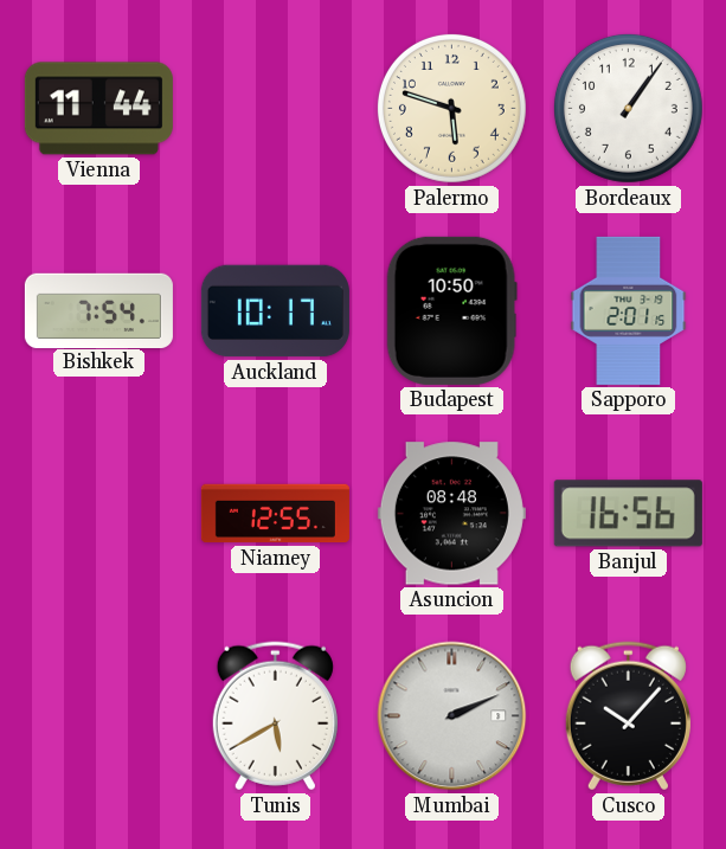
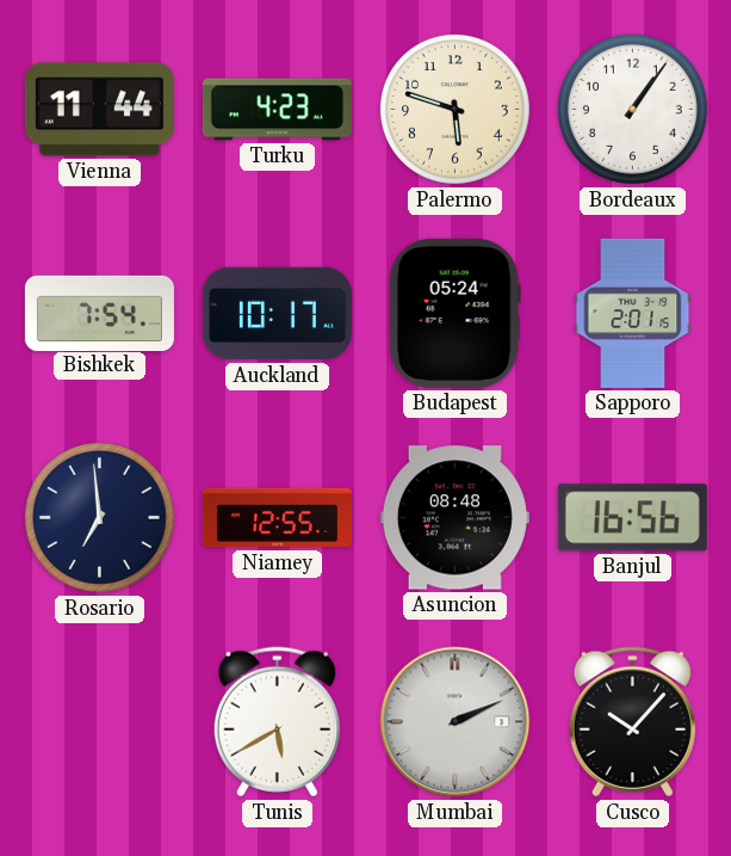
Turku: none -> 4:23
Budapest: 10:50 -> 05:24
Rosario: none -> 6:59
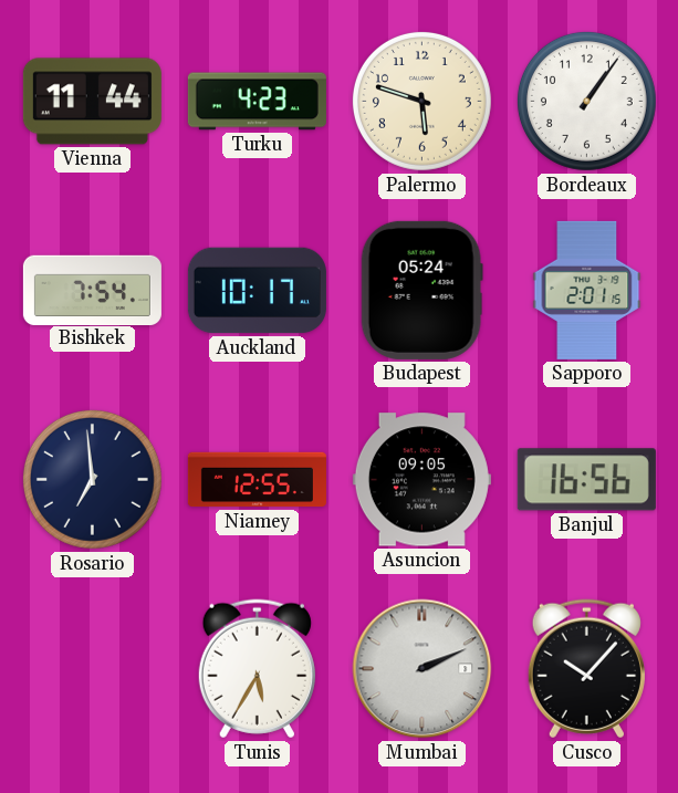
Asuncion: 08:48 -> 09:05
Tunis: 5:40 -> 5:35
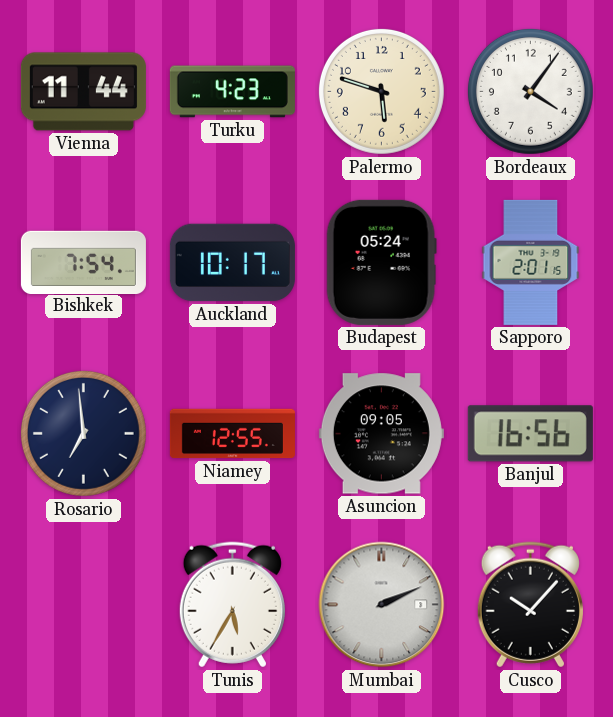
Bordeaux: 1:06 -> 4:06
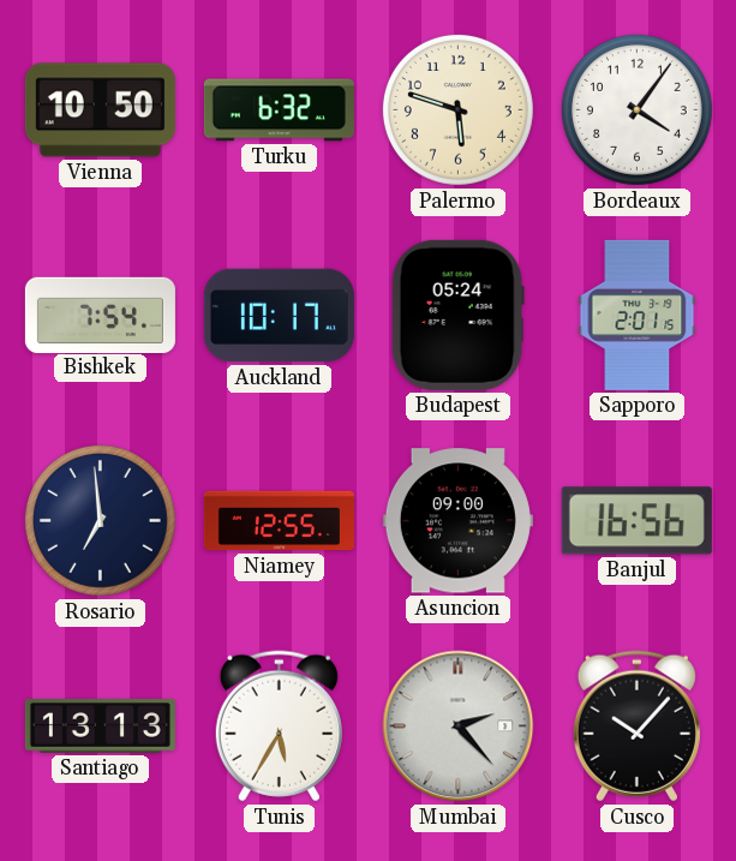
Vienna: 11:44 -> 10:50
Turku: 4:23 -> 6:32
Asuncion: 09:05 -> 09:00
Santiago: none -> 13:13
Mumbai: 2:11 -> 2:23
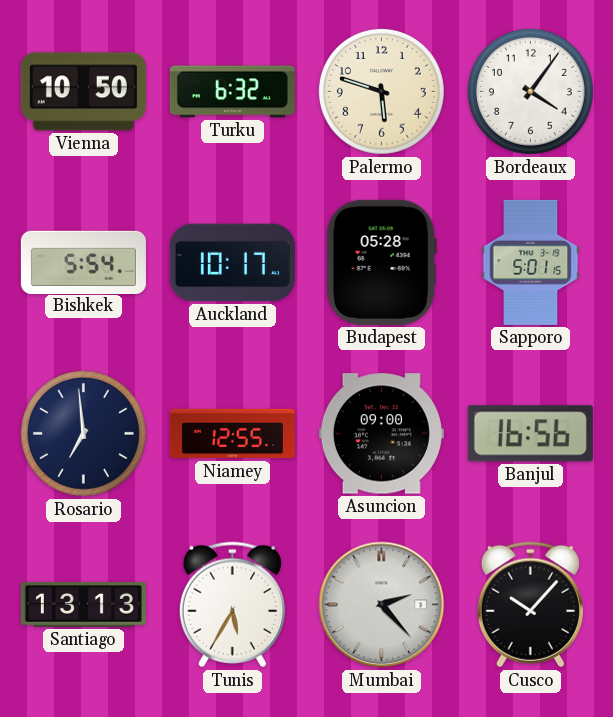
Bishkek: 7:54 -> 5:54
Budapest: 05:24 -> 05:28
Sapporo: 2:01 -> 5:01
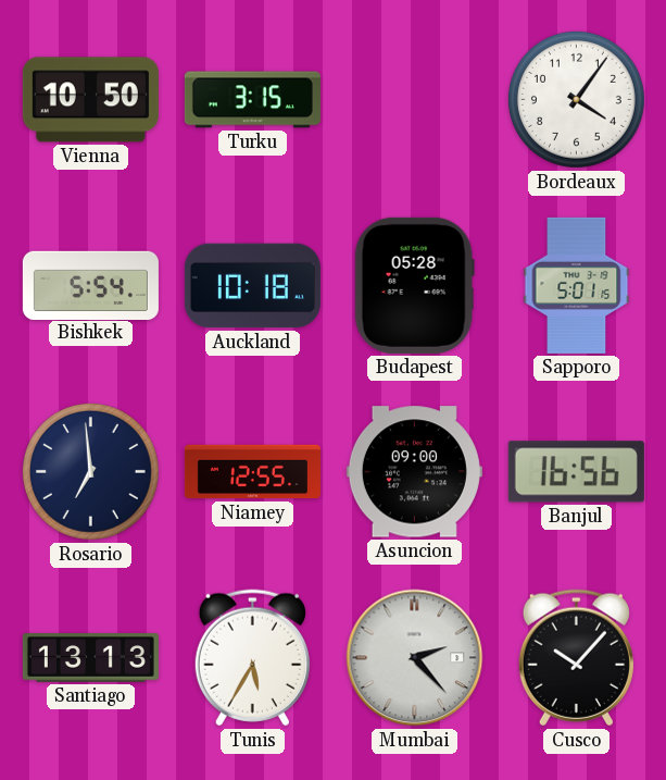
Turku: 6:32 -> 3:15
Palermo: 5:48 -> none
Auckland: 10:17 -> 10:18
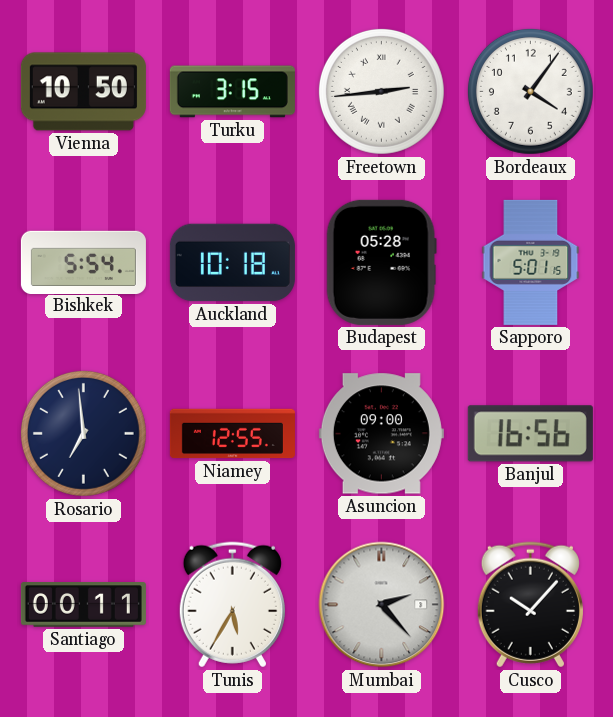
Freetown: none -> 2:44
Santiago: 13:13 -> 00:11
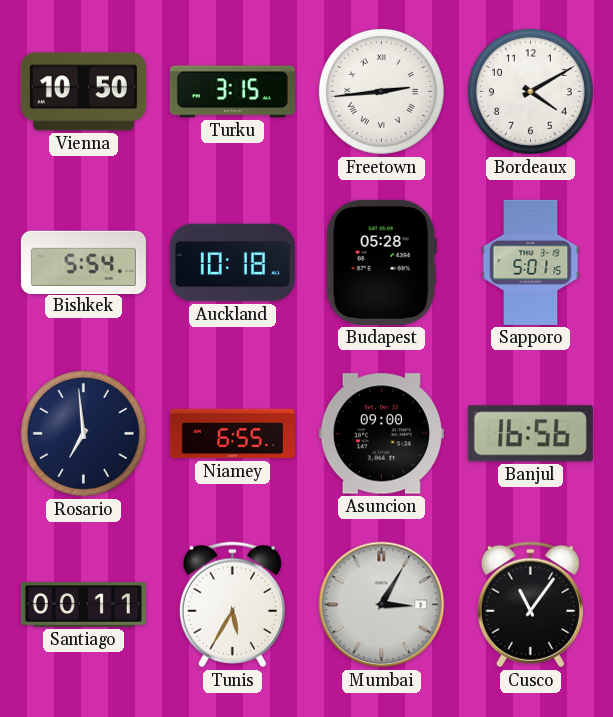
Bordeaux: 4:06 -> 4:10
Niamey: 12:55 -> 6:55
Mumbai: 2:23 -> 3:05
Cusco: 10:07 -> 11:06
